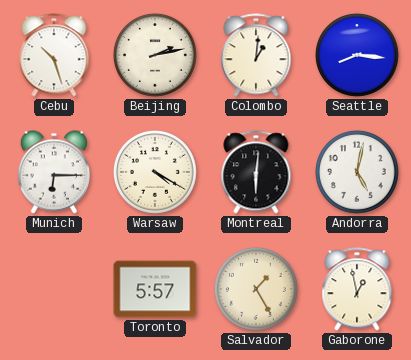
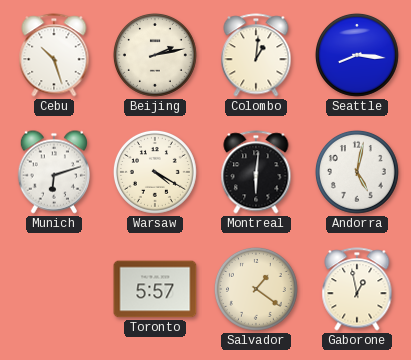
Munich: 6:15 -> 6:12
Salvador: 1:25 -> 1:21
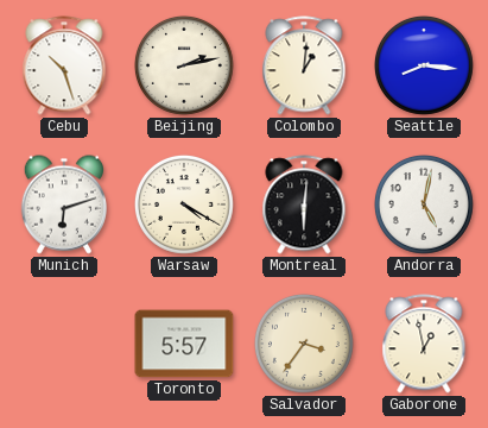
Salvador: 1:21 -> 3:36
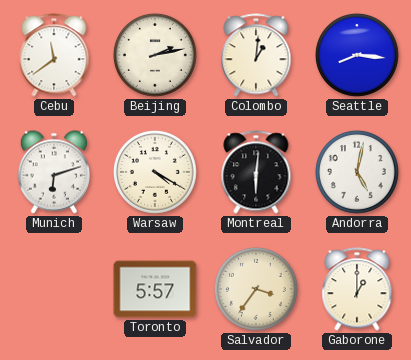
Cebu: 10:27 -> 11:39
Gaborone: 12:58 -> 1:00
